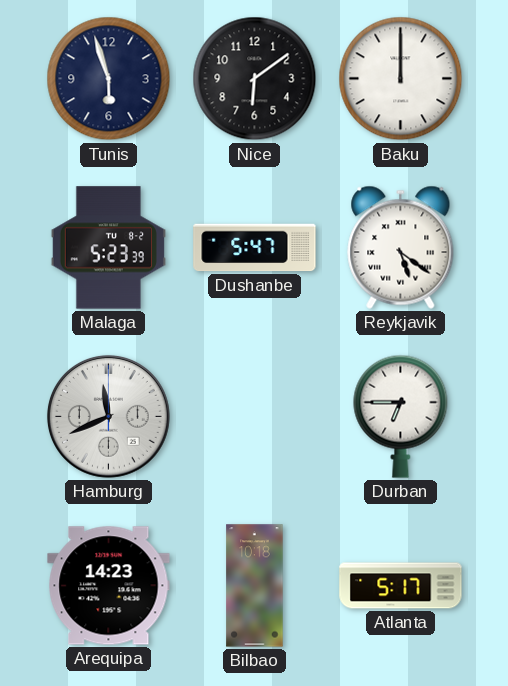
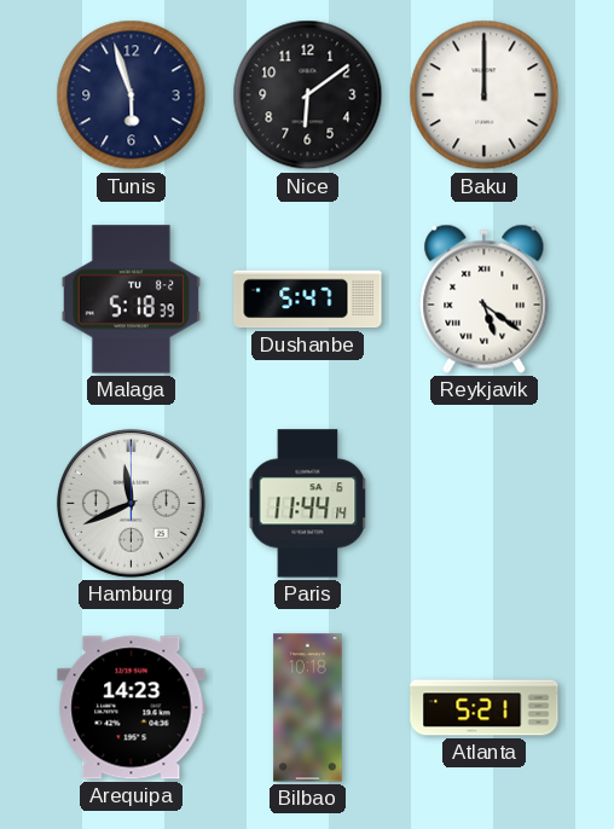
Malaga: 5:23 -> 5:18
Paris: none -> 11:44
Durban: 6:45 -> none
Atlanta: 5:17 -> 5:21
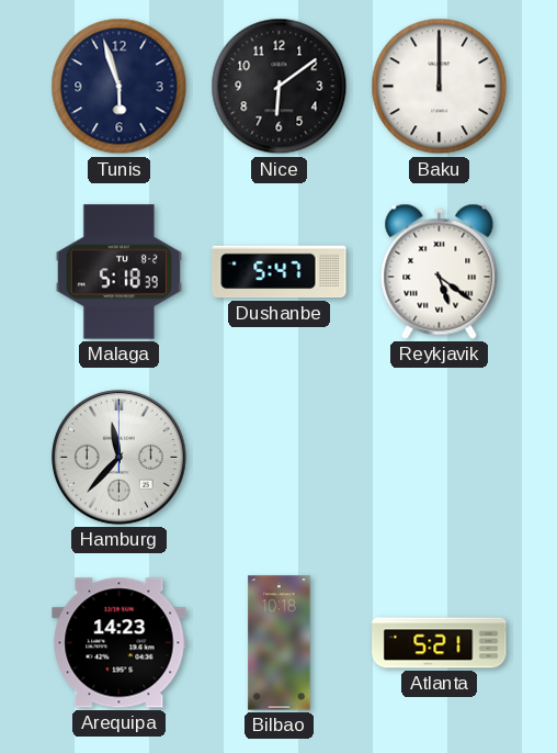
Hamburg: 11:41 -> 11:37
Paris: 11:44 -> none
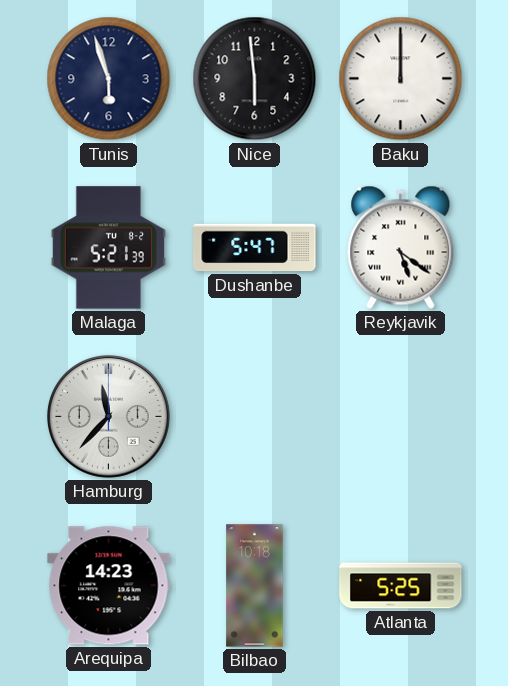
Nice: 6:09 -> 5:59
Malaga: 5:18 -> 5:21
Atlanta: 5:21 -> 5:25
